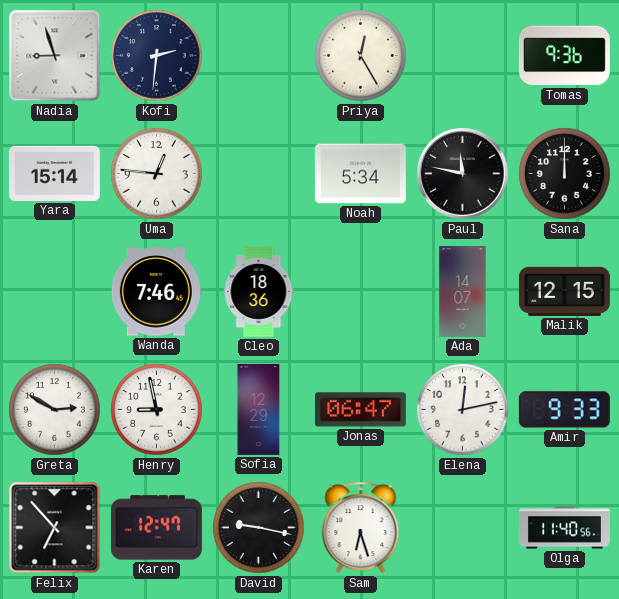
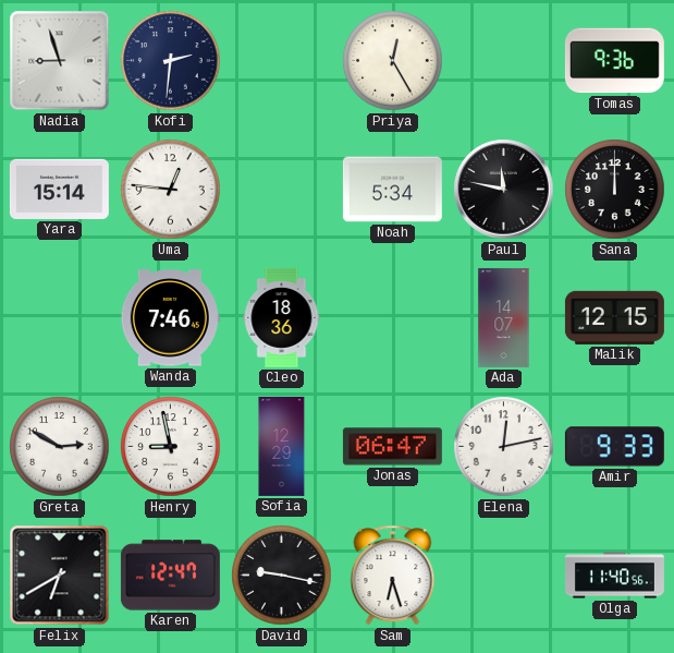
Felix: 6:53 -> 6:40
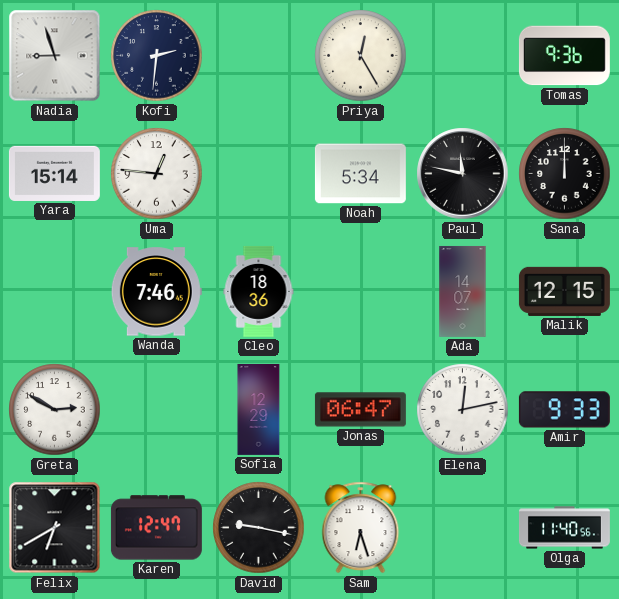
Henry: 8:58 -> none
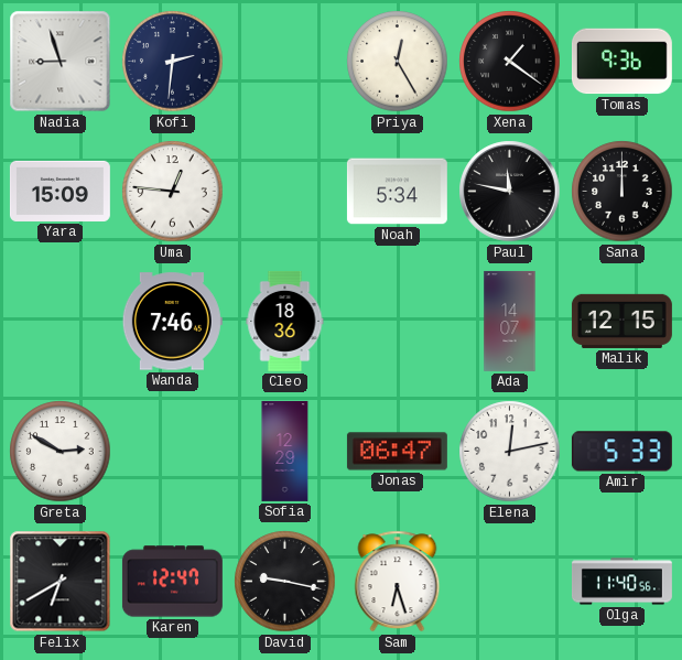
Xena: none -> 1:21
Yara: 15:14 -> 15:09
Amir: 9:33 -> 5:33
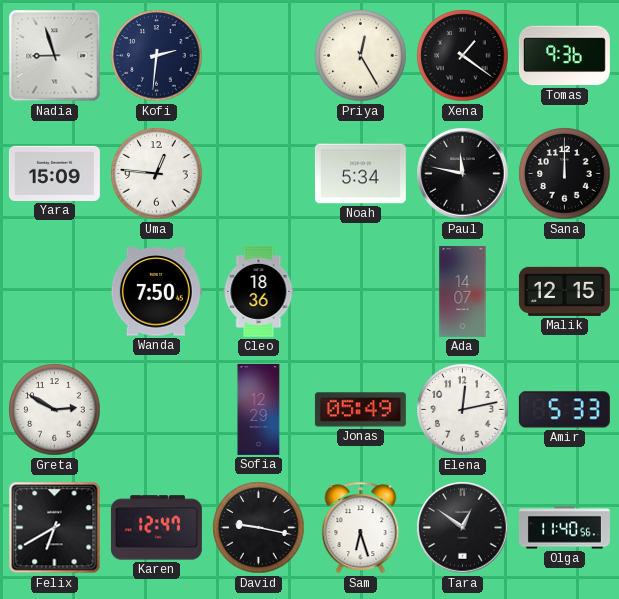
Wanda: 7:46 -> 7:50
Jonas: 06:47 -> 05:49
Tara: none -> 12:51
